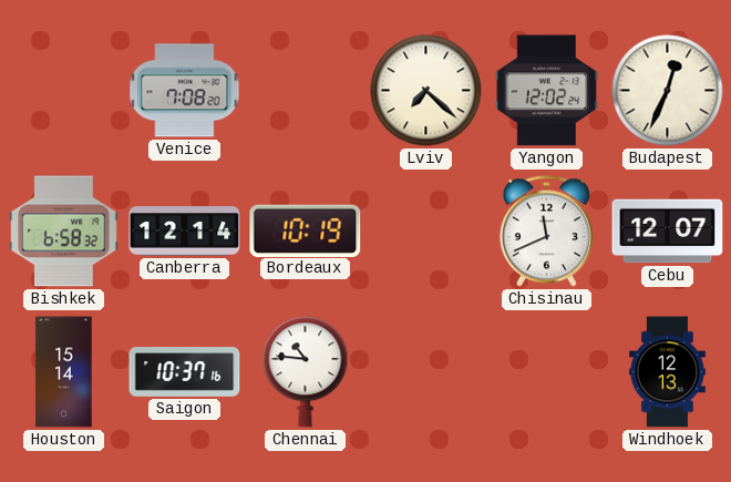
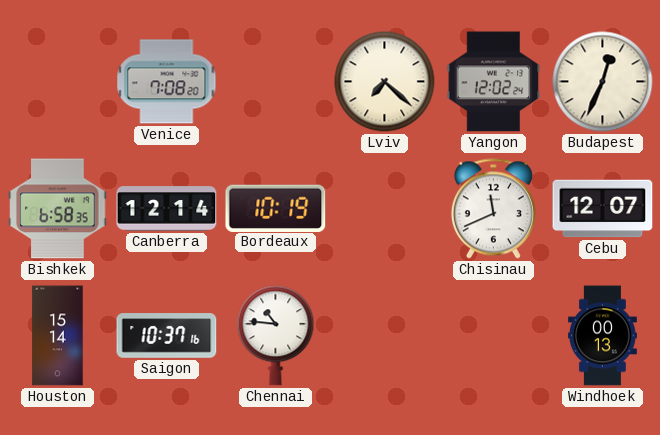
Bishkek: 6:58:32 -> 6:58:35
Windhoek: 12:13 -> 00:13
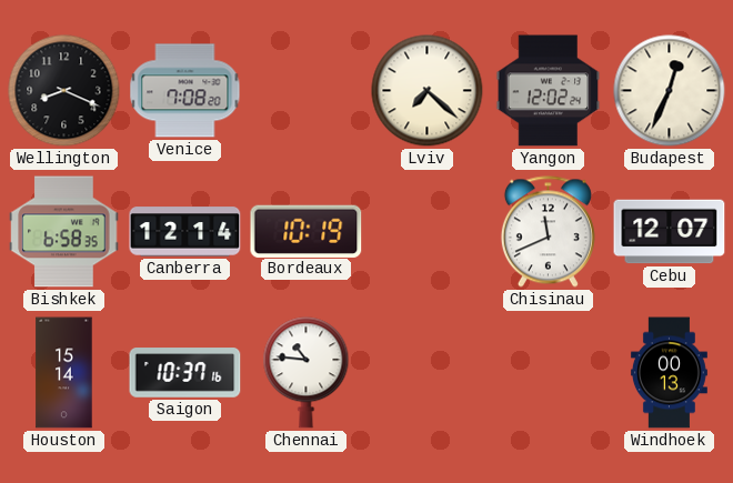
Wellington: none -> 8:19
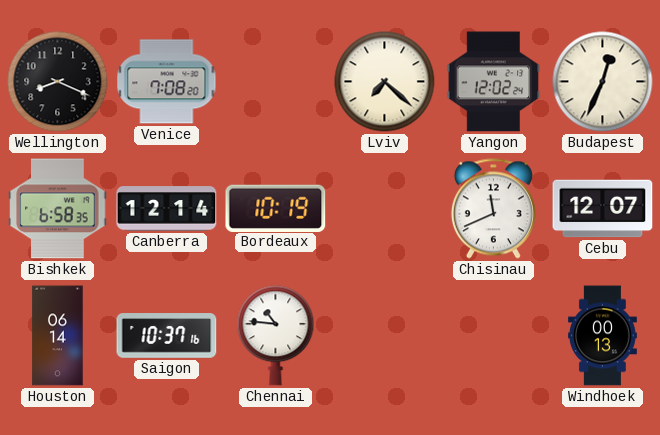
Houston: 15:14 -> 06:14
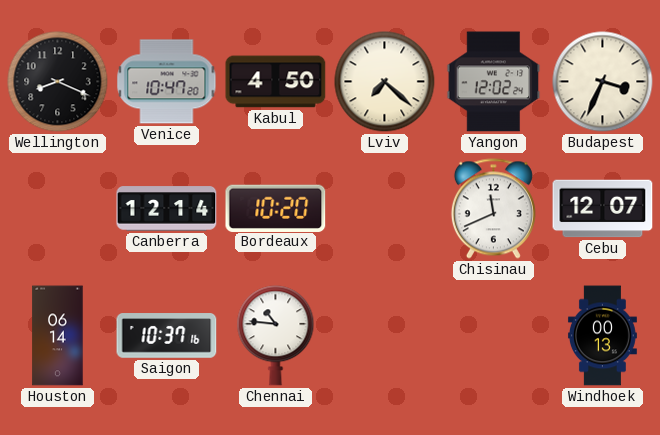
Venice: 7:08 -> 10:47
Kabul: none -> 4:50
Budapest: 12:34 -> 3:34
Bishkek: 6:58 -> none
Bordeaux: 10:19 -> 10:20
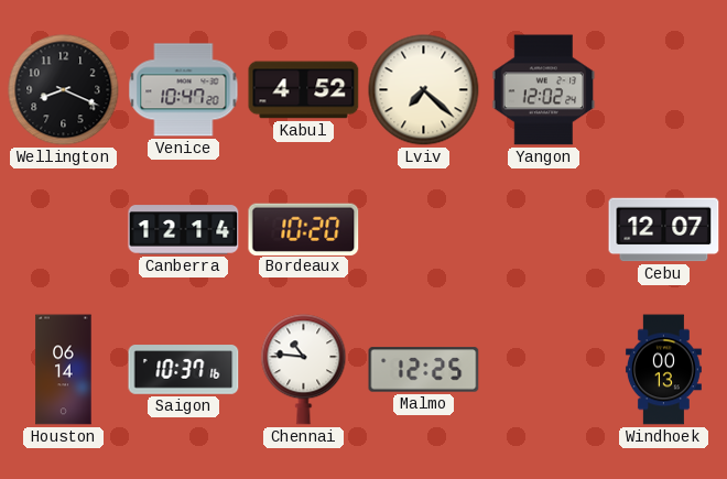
Kabul: 4:50 -> 4:52
Budapest: 3:34 -> none
Chisinau: 11:41 -> none
Malmo: none -> 12:25
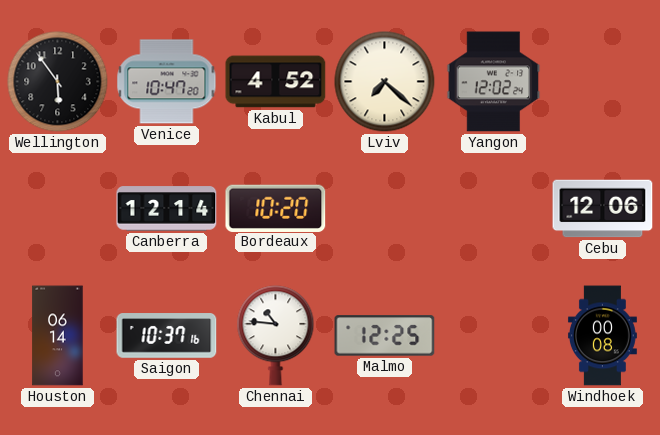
Wellington: 8:19 -> 5:54
Cebu: 12:07 -> 12:06
Windhoek: 00:13 -> 00:08
